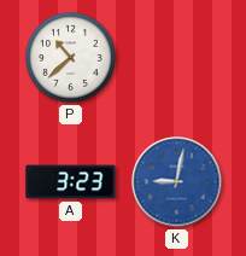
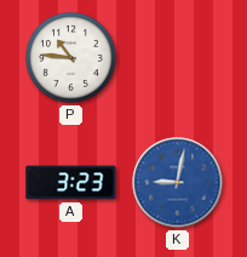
P: 10:38 -> 10:46
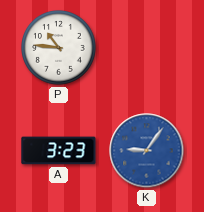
K: 9:02 -> 9:06
